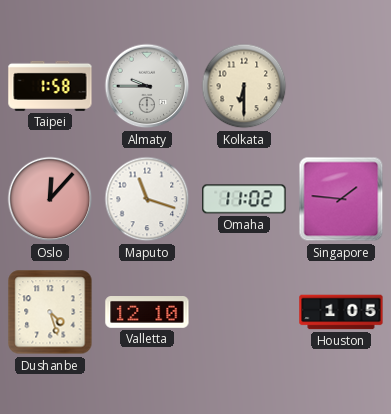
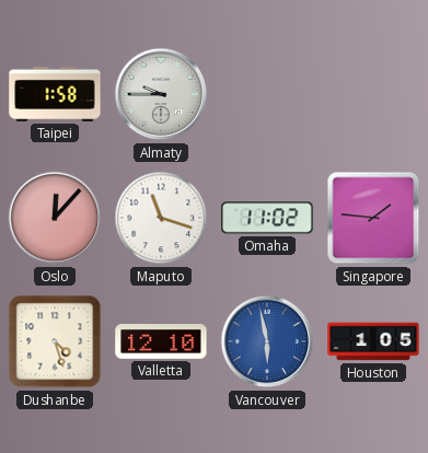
Kolkata: 6:30 -> none
Vancouver: none -> 5:58
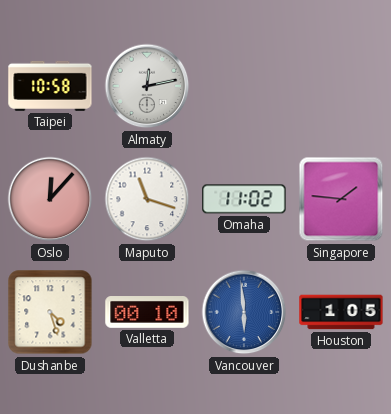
Taipei: 1:58 -> 10:58
Almaty: 9:45 -> 12:13
Valletta: 12:10 -> 00:10
Vancouver: 5:58 -> 5:59
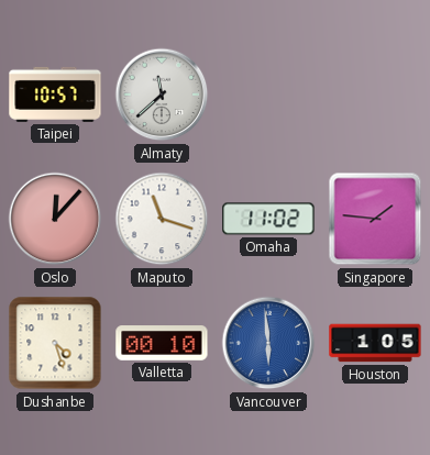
Taipei: 10:58 -> 10:57
Almaty: 12:13 -> 11:38
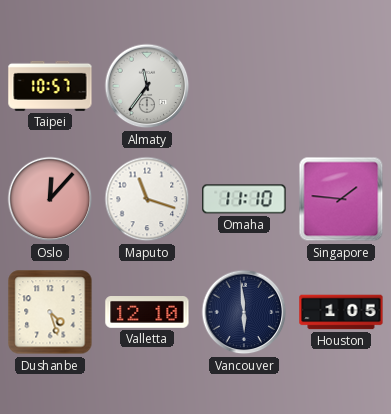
Almaty: 11:38 -> 11:36
Omaha: 11:02 -> 11:10
Valletta: 00:10 -> 12:10
Vancouver dial: blue -> navy
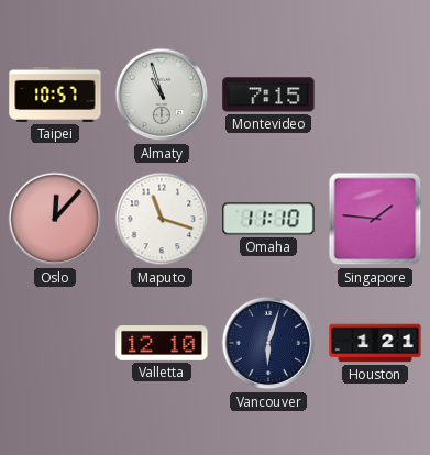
Almaty: 11:36 -> 10:57
Montevideo: none -> 7:15
Dushanbe: 4:27 -> none
Vancouver: 5:59 -> 6:03
Houston: 1:05 -> 1:21
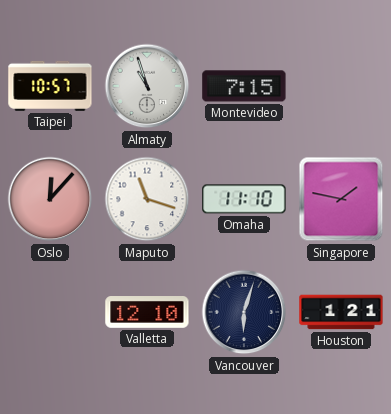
Singapore: 1:46 -> 1:47
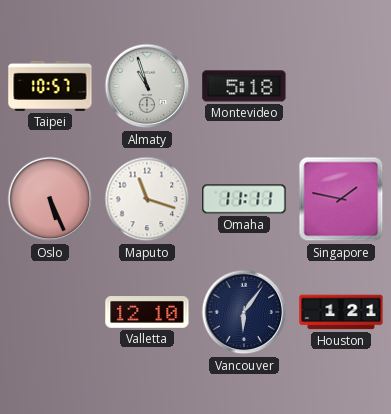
Montevideo: 7:15 -> 5:18
Oslo: 12:07 -> 5:26
Omaha: 11:10 -> 11:11
Vancouver: 6:03 -> 6:06
